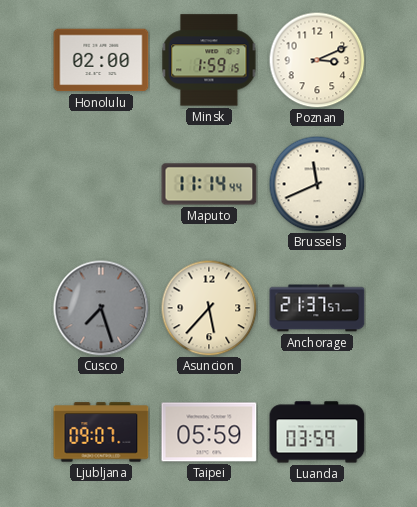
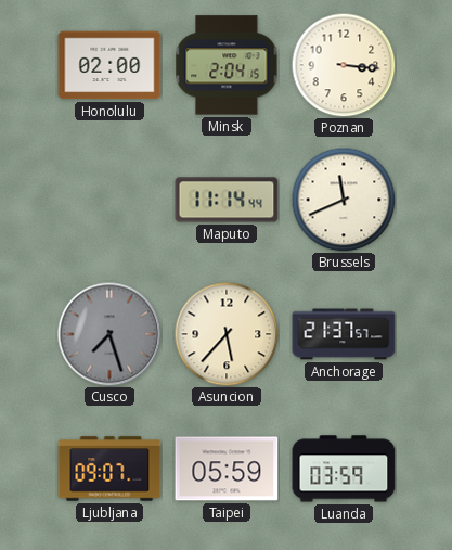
Minsk: 1:59 -> 2:04
Poznan: 3:11 -> 3:16
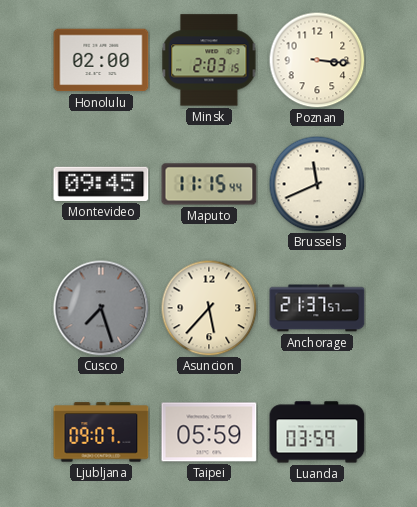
Minsk: 2:04 -> 2:03
Montevideo: none -> 09:45
Maputo: 11:14 -> 11:15
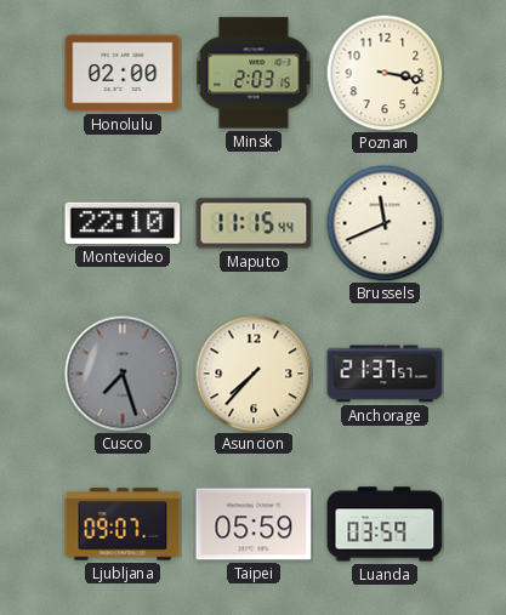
Poznan: 3:16 -> 3:17
Montevideo: 09:45 -> 22:10
Asuncion: 5:37 -> 7:37
